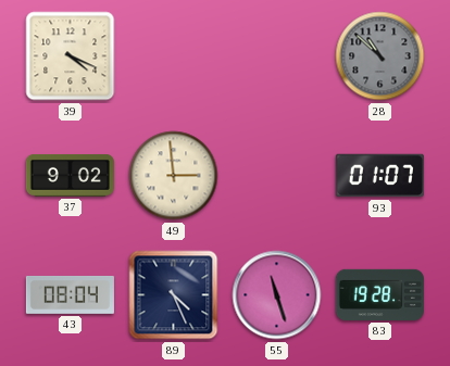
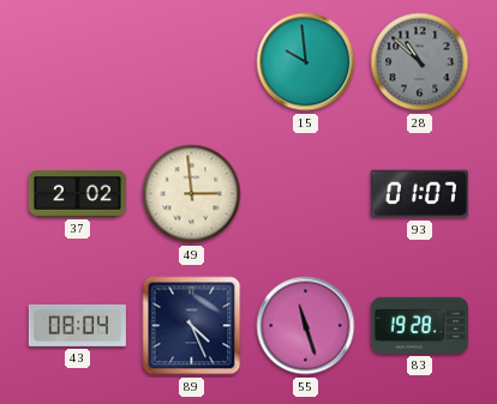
39: 4:19 -> none
15: none -> 9:59
37: 9:02 -> 2:02
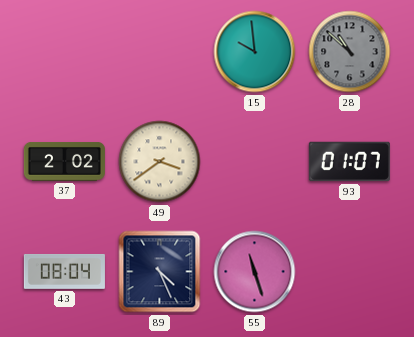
49: 2:59 -> 3:39
83: 19:28 -> none
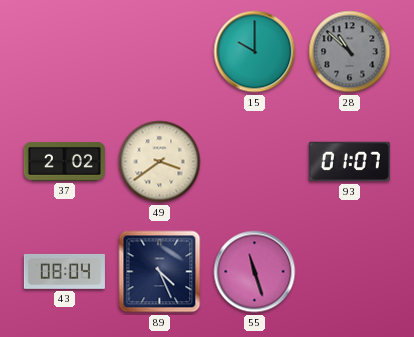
15: 9:59 -> 10:00
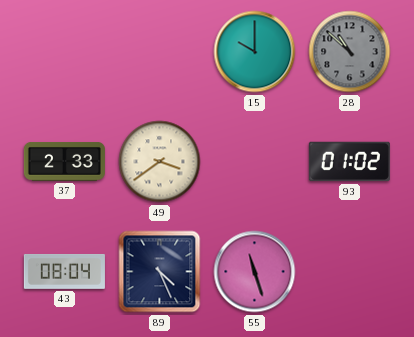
37: 2:02 -> 2:33
93: 01:07 -> 01:02
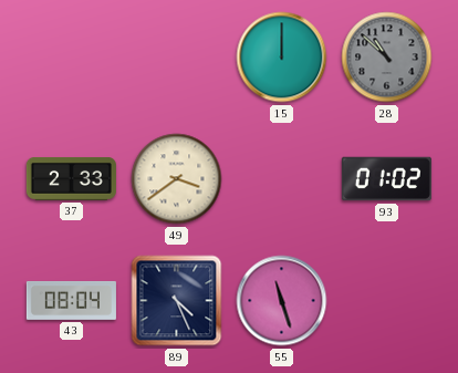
15: 10:00 -> 12:00
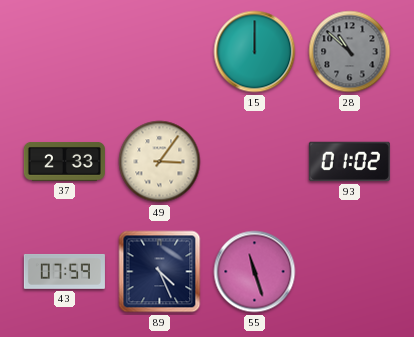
49: 3:39 -> 3:06
43: 08:04 -> 07:59
